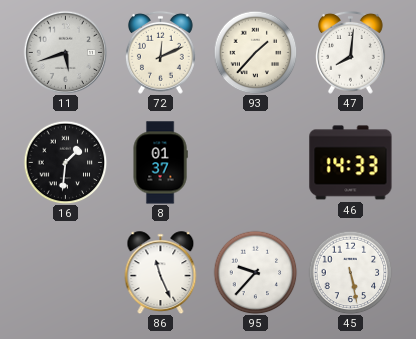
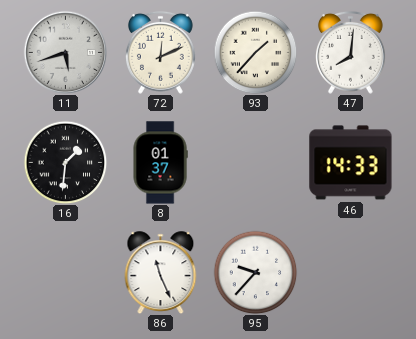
45: 5:28 -> none
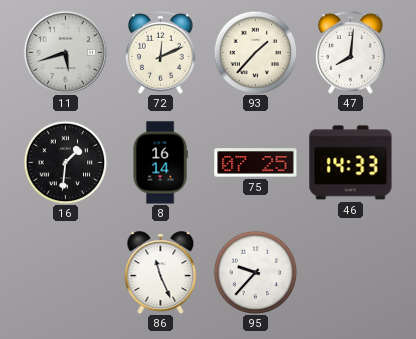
8: 01:37 -> 16:14
75: none -> 07:25
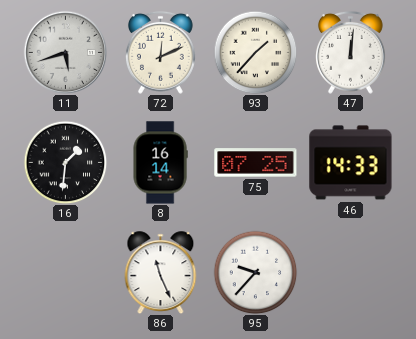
47: 8:01 -> 12:01
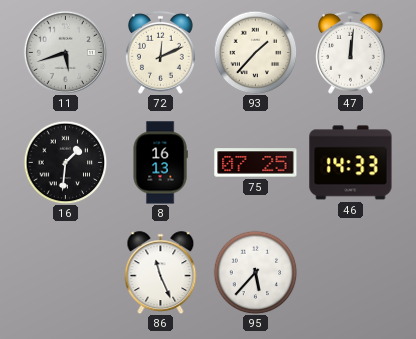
8: 16:14 -> 16:13
95: 9:37 -> 5:37
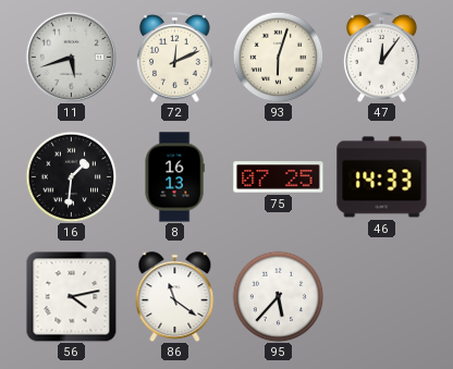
93: 1:37 -> 6:03
47: 12:01 -> 12:06
56: none -> 4:13
86: 11:26 -> 11:21
